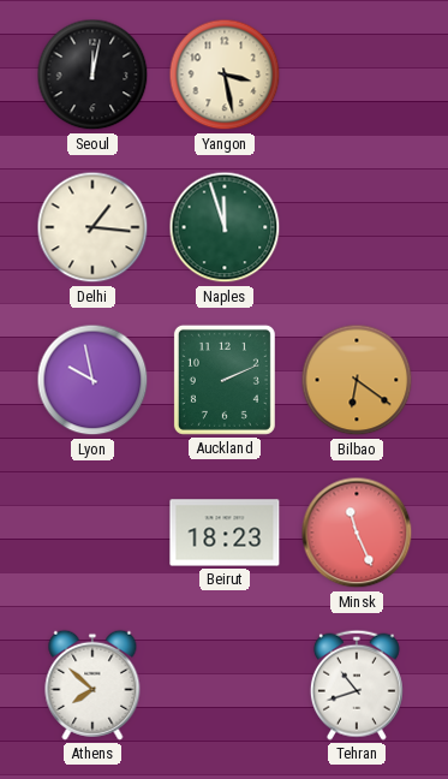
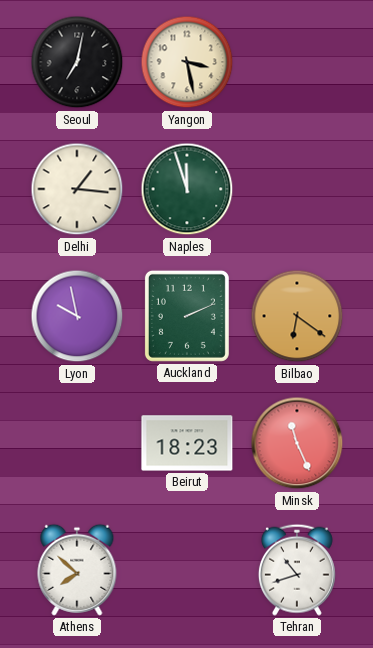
Seoul: 12:02 -> 7:02
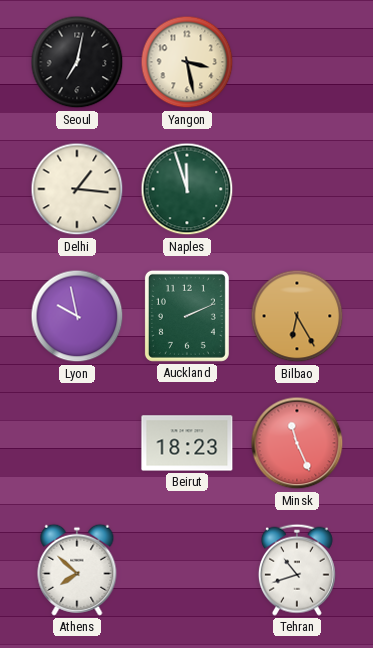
Bilbao: 6:21 -> 6:25
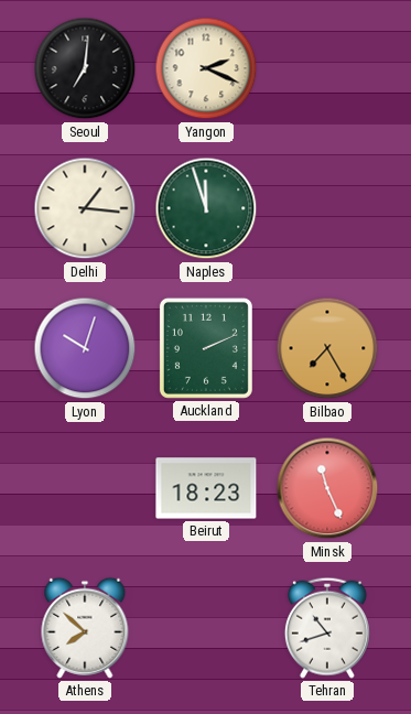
Seoul: 7:02 -> 7:01
Yangon: 3:28 -> 2:19
Lyon: 9:58 -> 10:03
Bilbao: 6:25 -> 7:25
